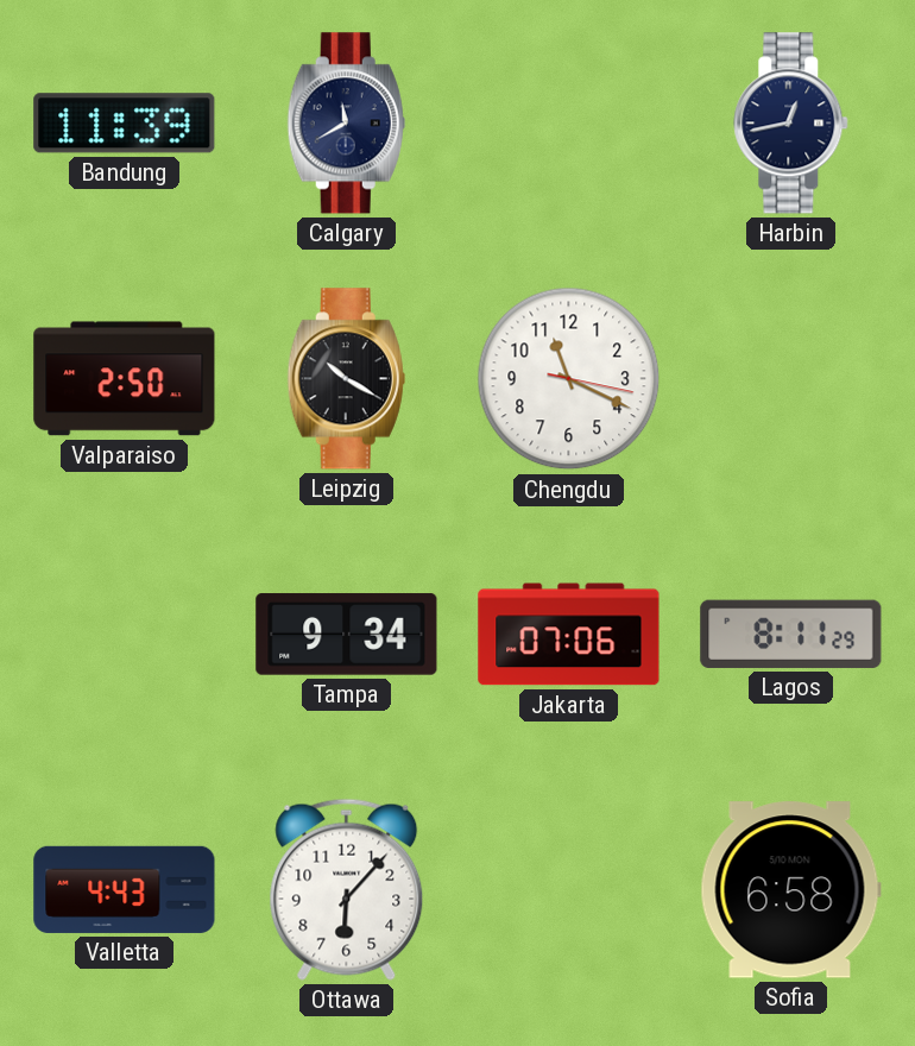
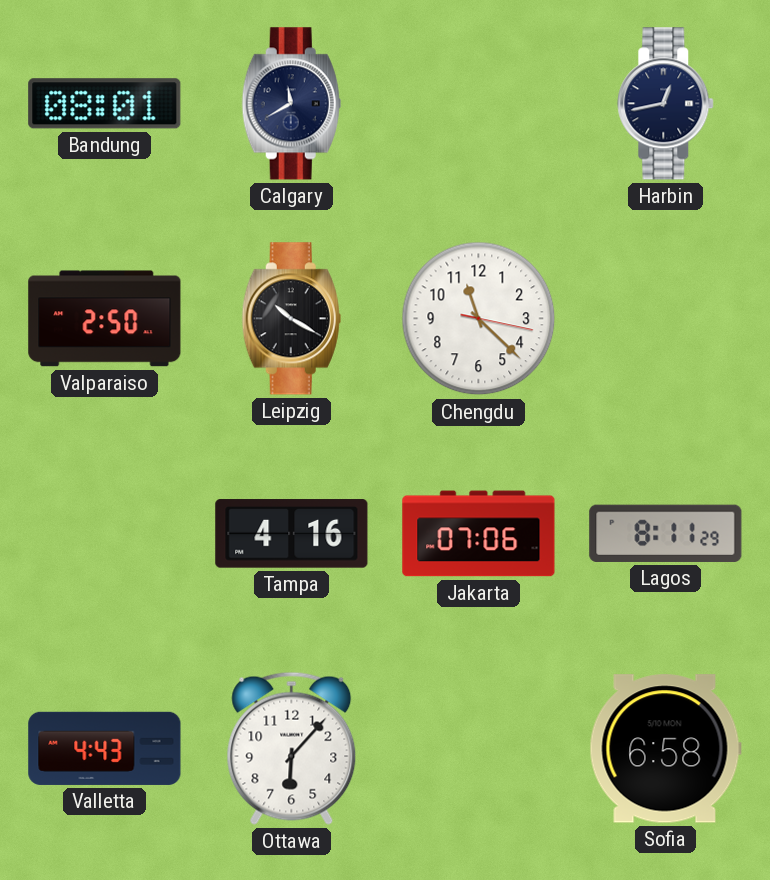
Bandung: 11:39 -> 08:01
Chengdu: 11:19 -> 11:22
Tampa: 9:34 -> 4:16
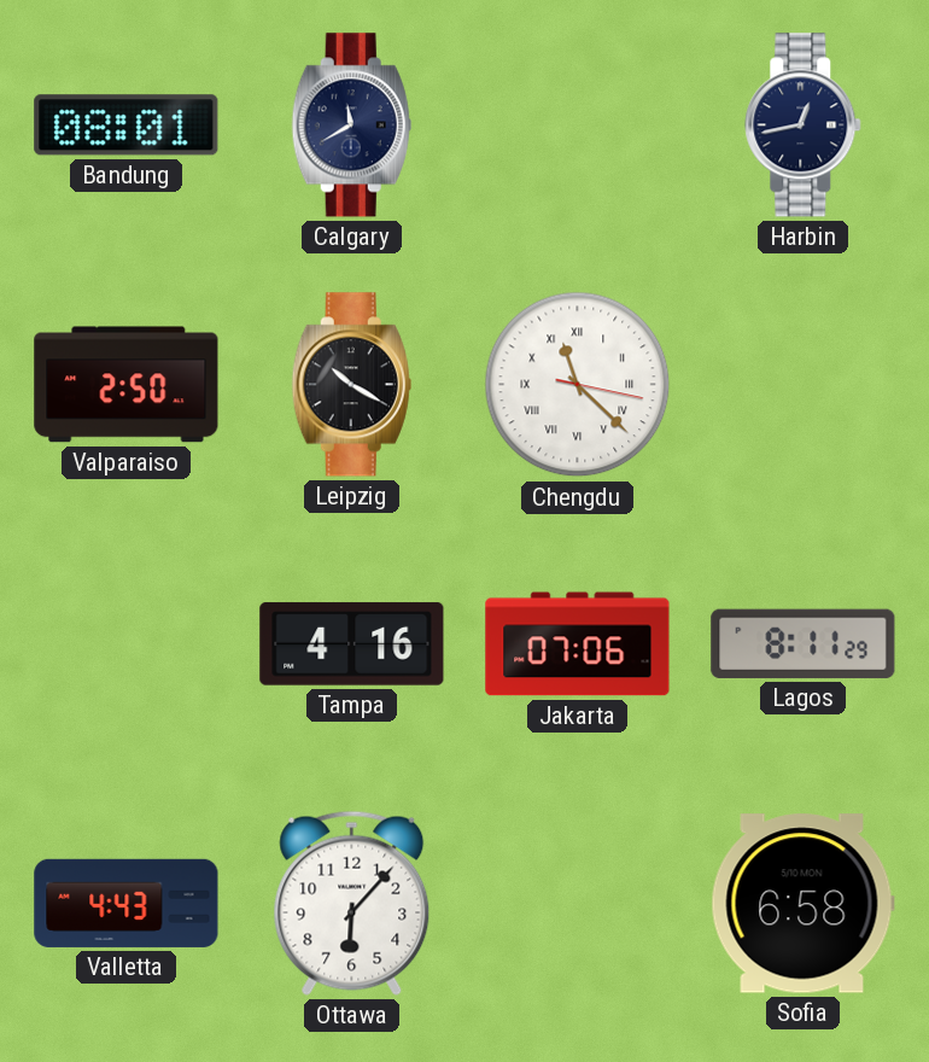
Chengdu numerals: Arabic -> Roman
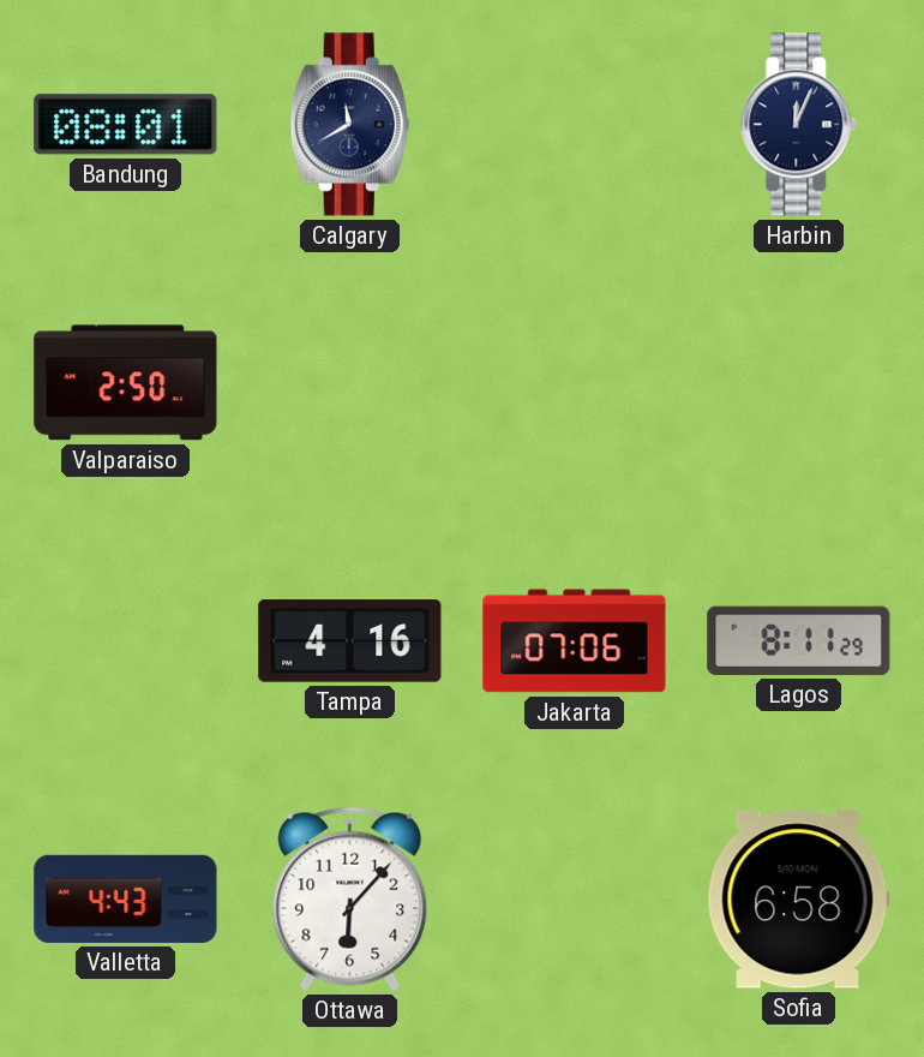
Harbin: 12:43 -> 12:04
Leipzig: 10:20 -> none
Chengdu: 11:22 -> none
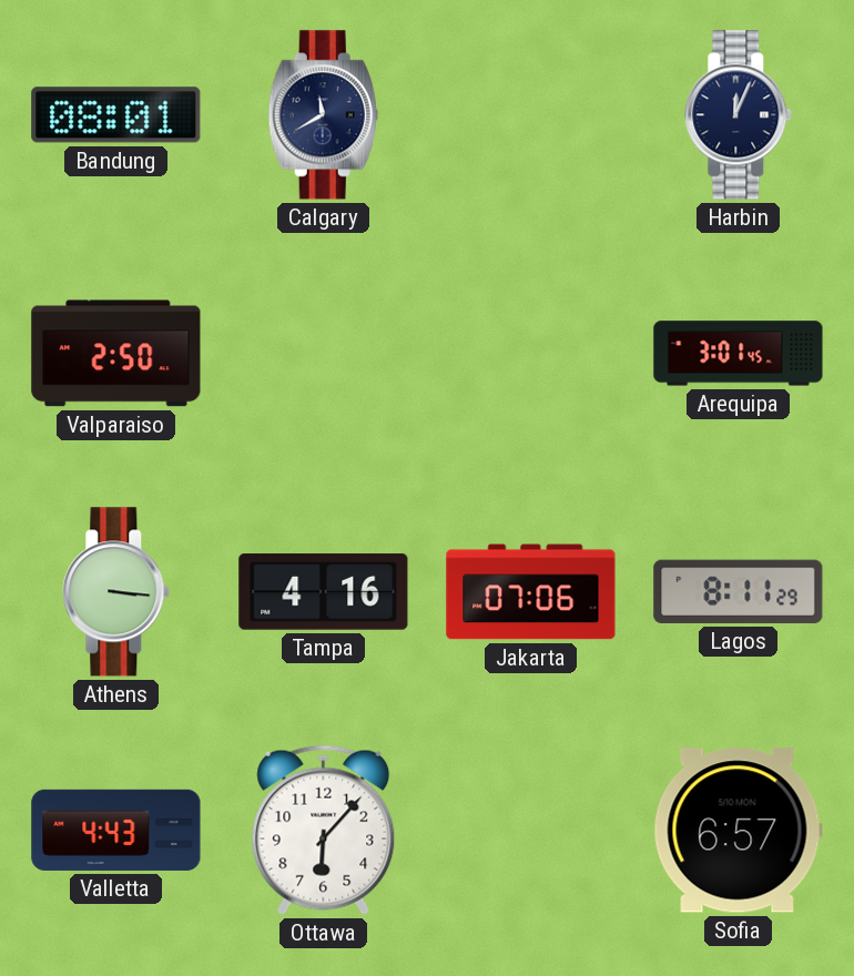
Arequipa: none -> 3:01
Athens: none -> 3:16
Sofia: 6:58 -> 6:57
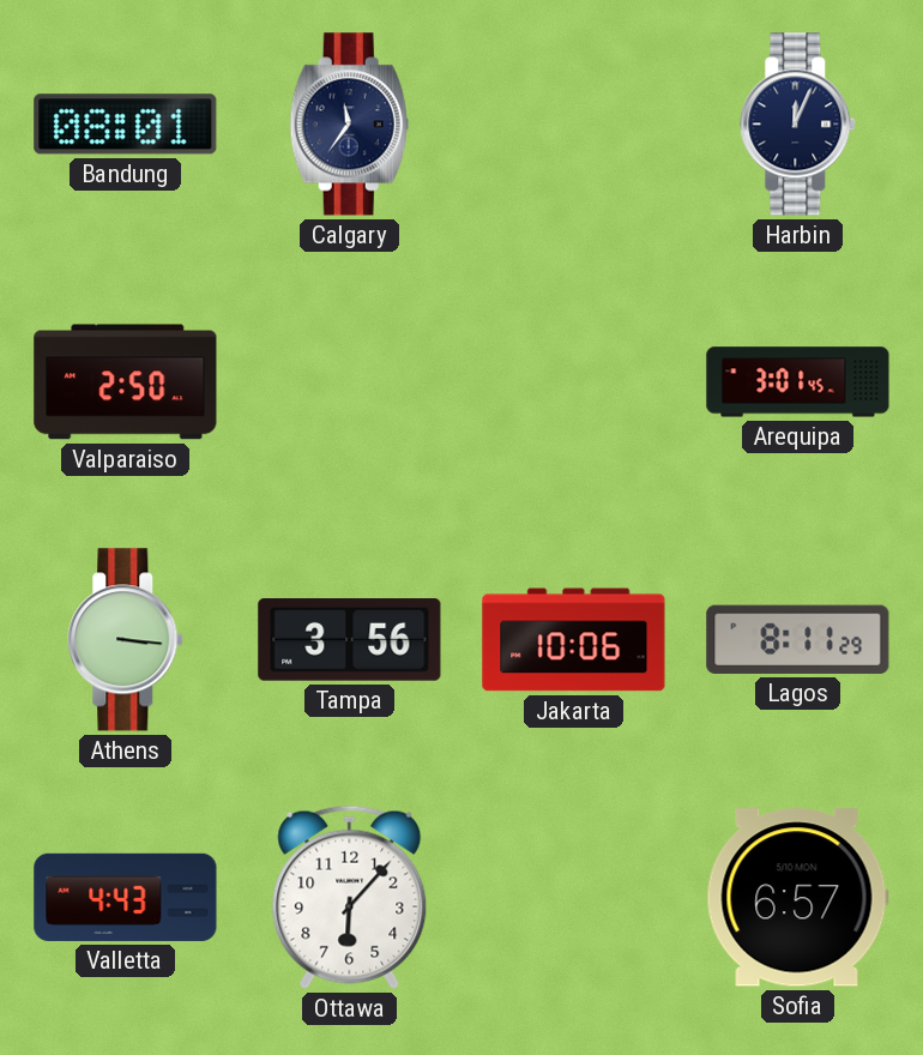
Calgary: 11:40 -> 11:36
Tampa: 4:16 -> 3:56
Jakarta: 07:06 -> 10:06
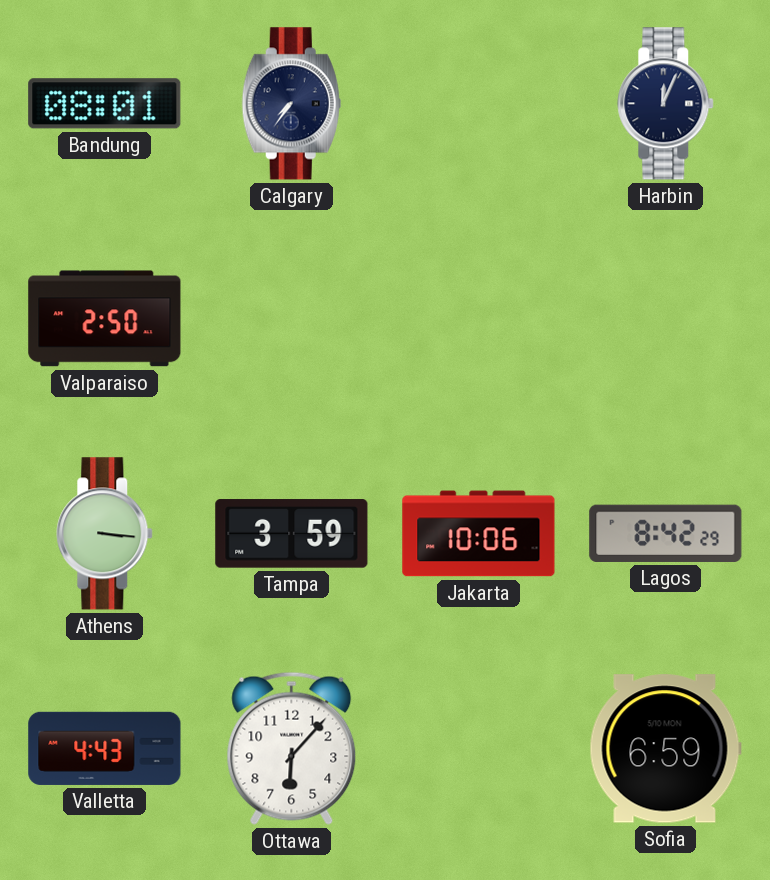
Calgary: 11:36 -> 7:36
Arequipa: 3:01 -> none
Tampa: 3:56 -> 3:59
Lagos: 8:11 -> 8:42
Sofia: 6:57 -> 6:59
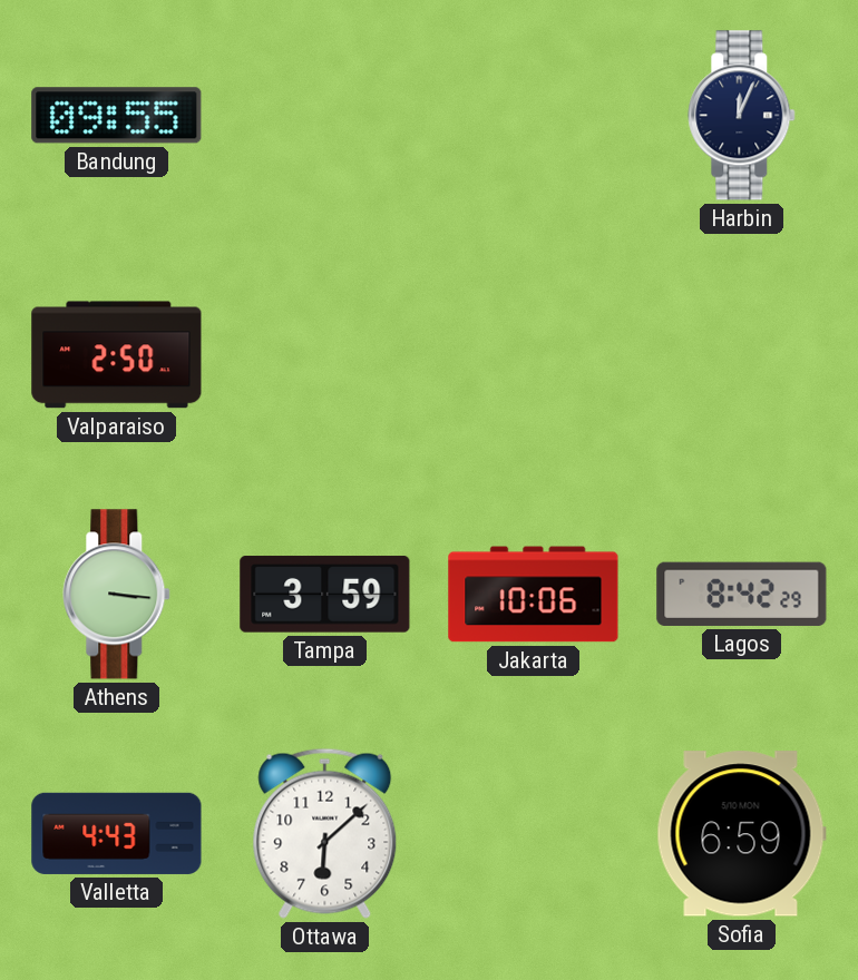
Bandung: 08:01 -> 09:55
Calgary: 7:36 -> none
Ottawa: 6:07 -> 6:08
